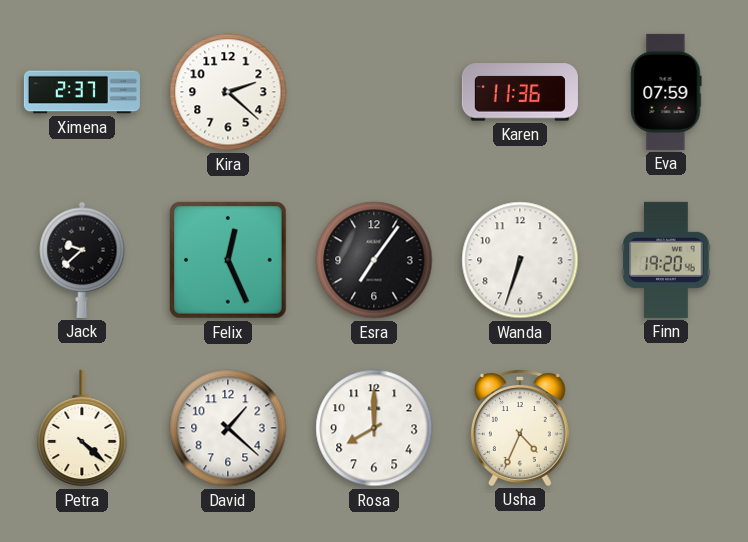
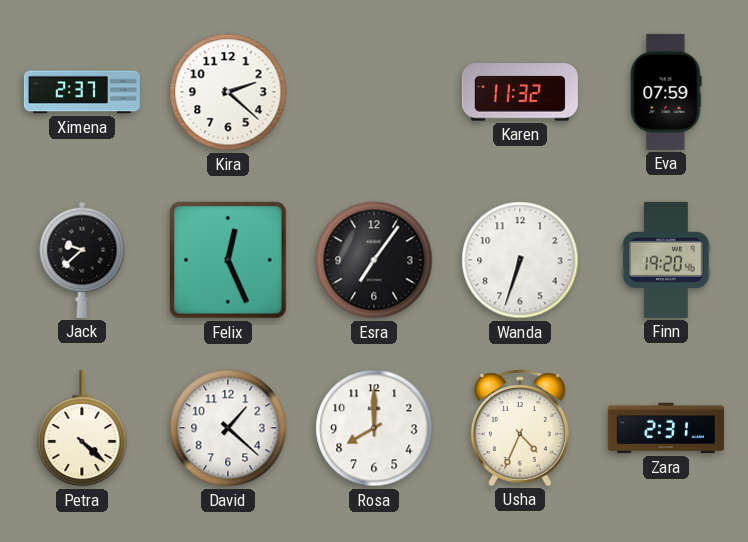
Karen: 11:36 -> 11:32
Zara: none -> 2:31
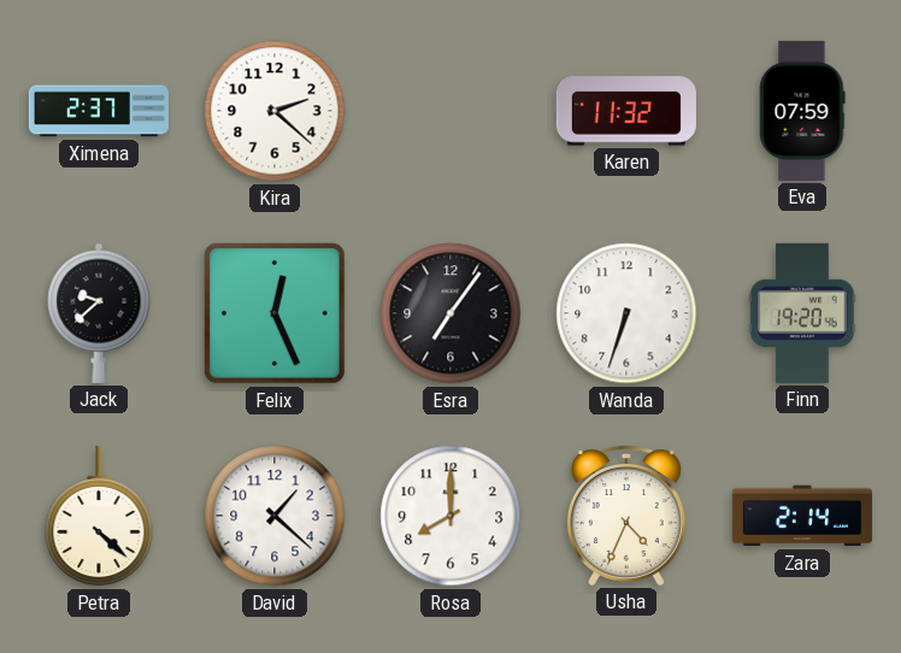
Zara: 2:31 -> 2:14
